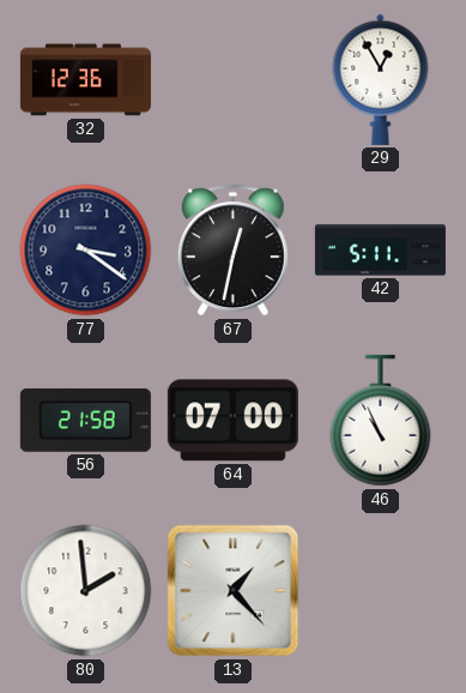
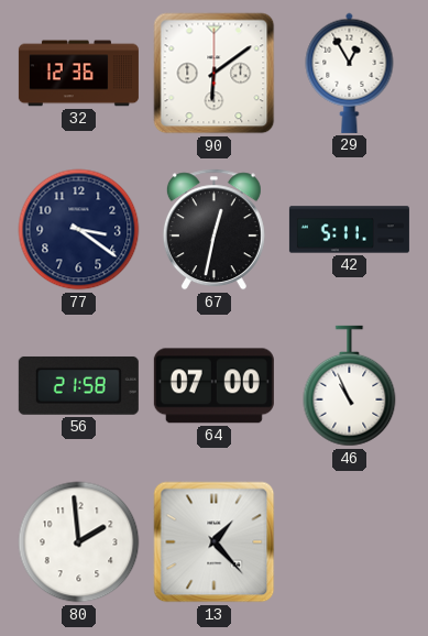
90: none -> 6:09
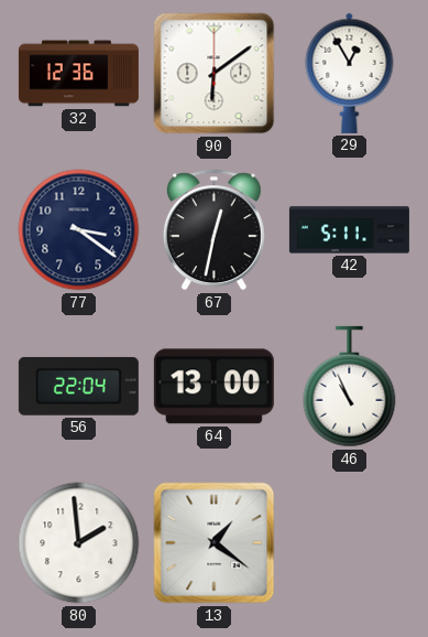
56: 21:58 -> 22:04
64: 07:00 -> 13:00
13: 1:23 -> 1:21
